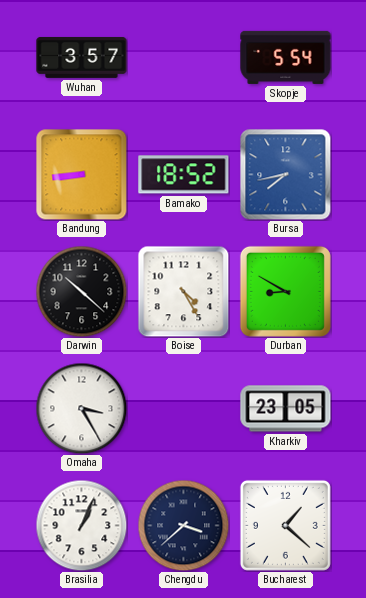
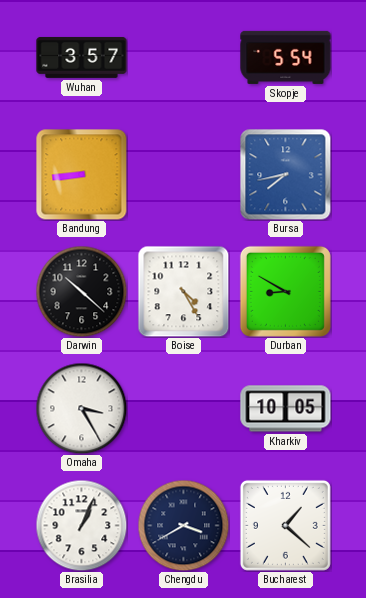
Bamako: 18:52 -> none
Kharkiv: 23:05 -> 10:05
Chengdu: 3:38 -> 3:40
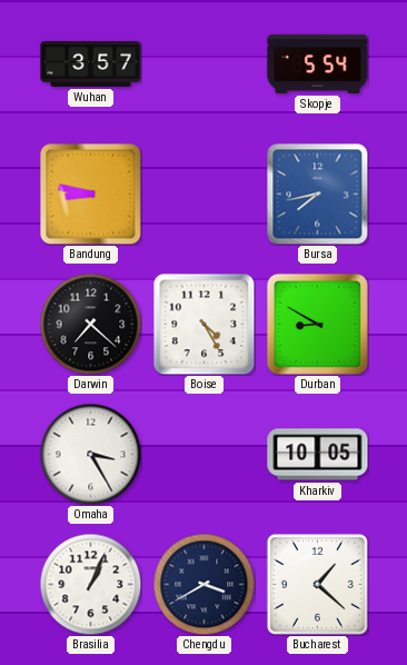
Bandung: 8:44 -> 8:47
Darwin: 10:22 -> 7:22
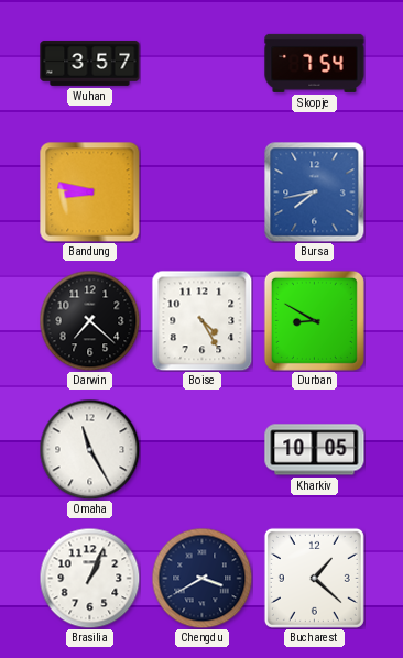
Skopje: 5:54 -> 7:54
Omaha: 3:25 -> 11:25
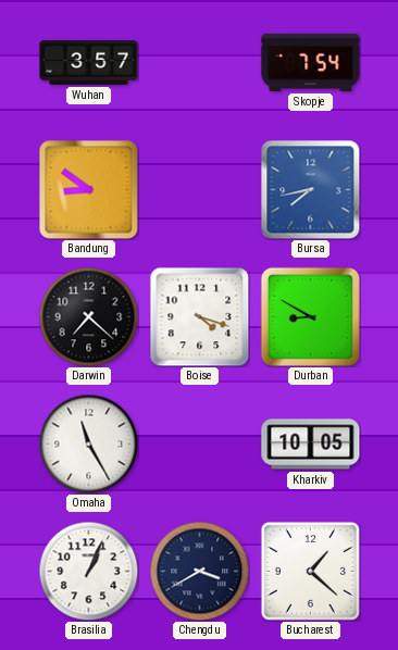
Bandung: 8:47 -> 8:51
Boise: 4:25 -> 4:18
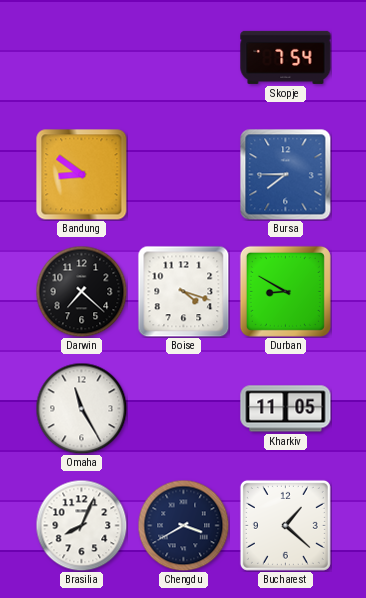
Wuhan: 3:57 -> none
Bursa: 7:43 -> 7:45
Kharkiv: 10:05 -> 11:05
Brasilia: 1:04 -> 8:04
